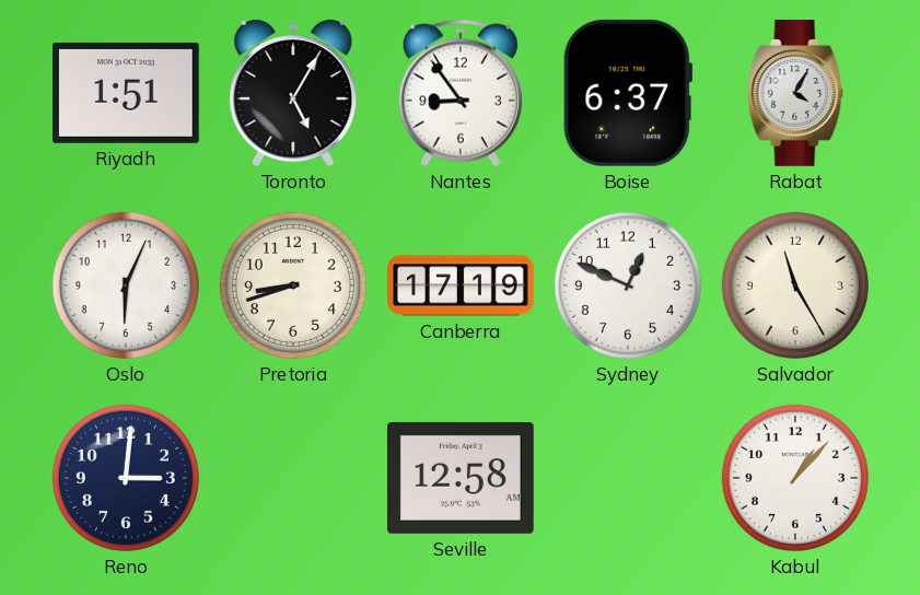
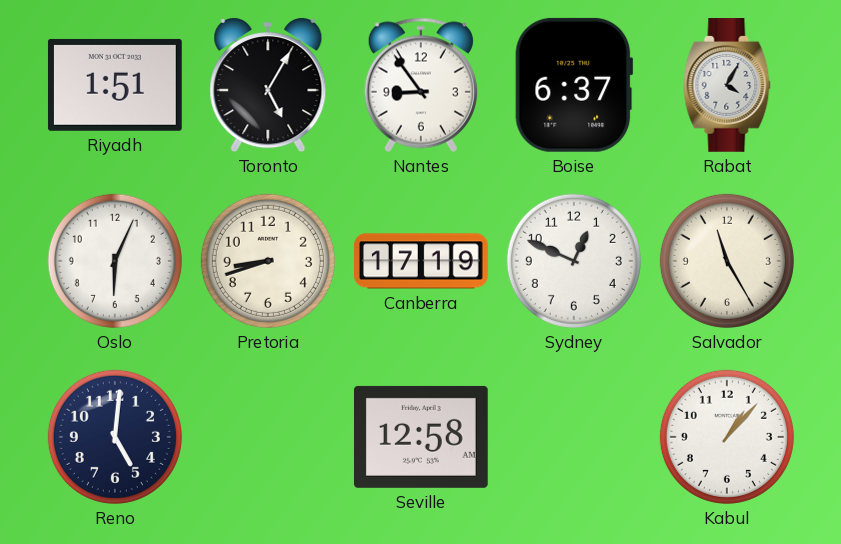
Reno: 3:01 -> 5:01
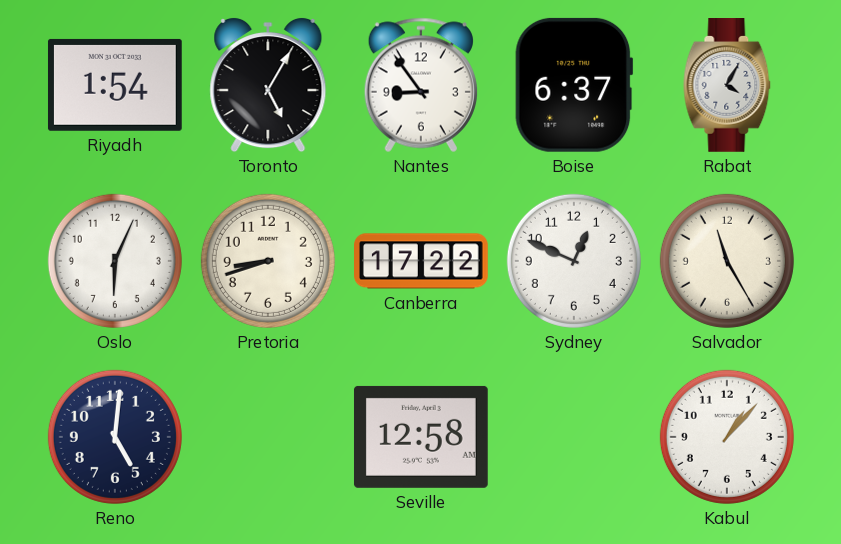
Riyadh: 1:51 -> 1:54
Canberra: 17:19 -> 17:22
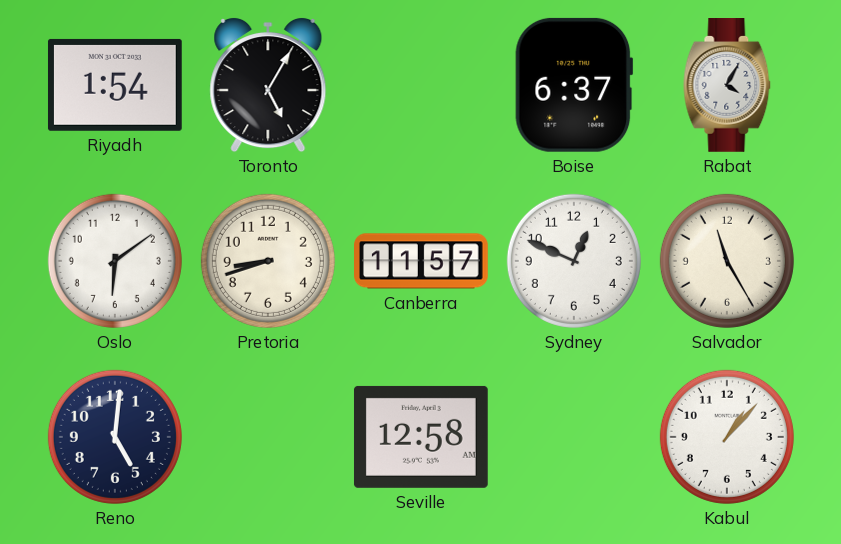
Nantes: 8:54 -> none
Oslo: 6:04 -> 6:09
Canberra: 17:22 -> 11:57
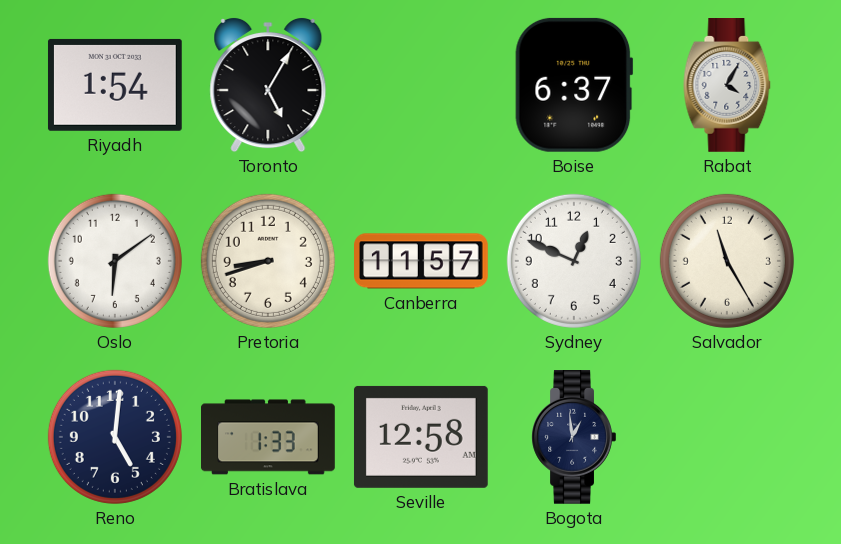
Bratislava: none -> 1:33
Bogota: none -> 12:59
Kabul: 1:07 -> none
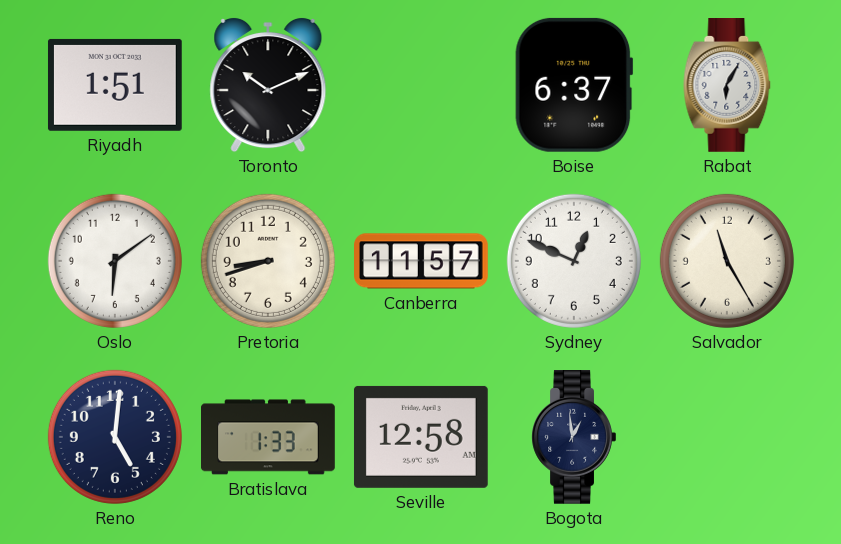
Riyadh: 1:54 -> 1:51
Toronto: 5:05 -> 10:11
Rabat: 4:05 -> 6:05
